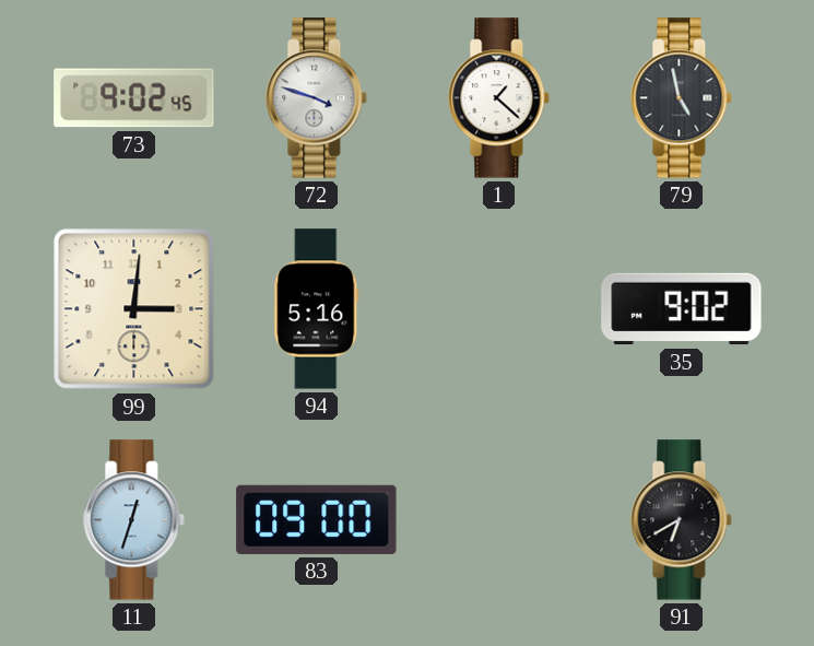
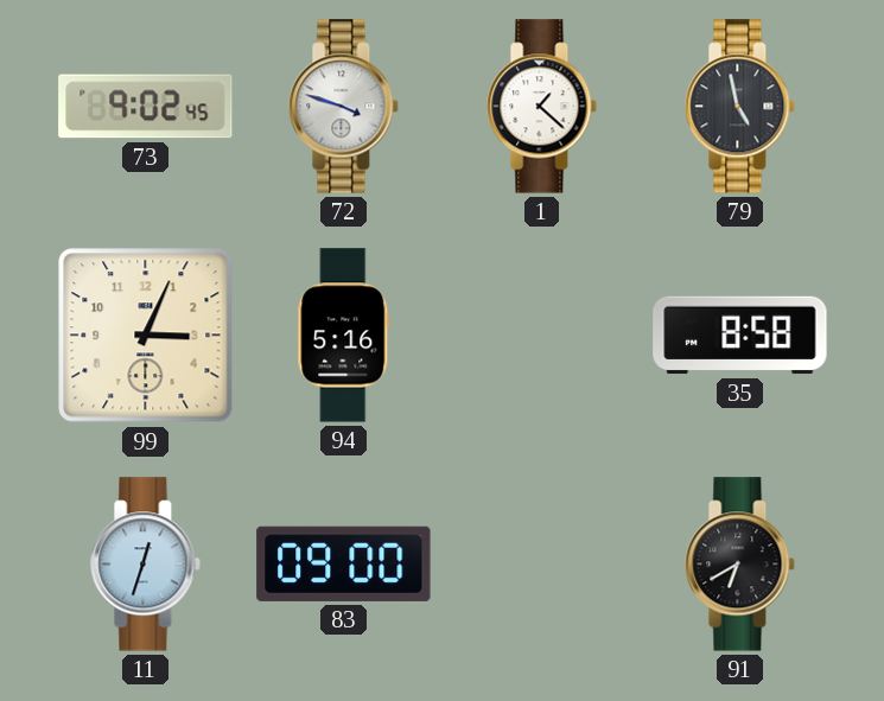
99: 3:01 -> 3:04
35: 9:02 -> 8:58
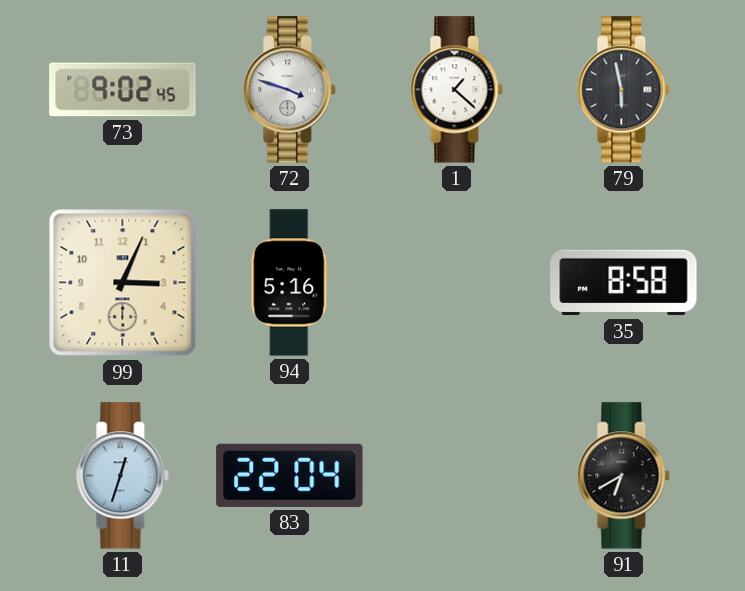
79: 4:58 -> 5:58
83: 09:00 -> 22:04
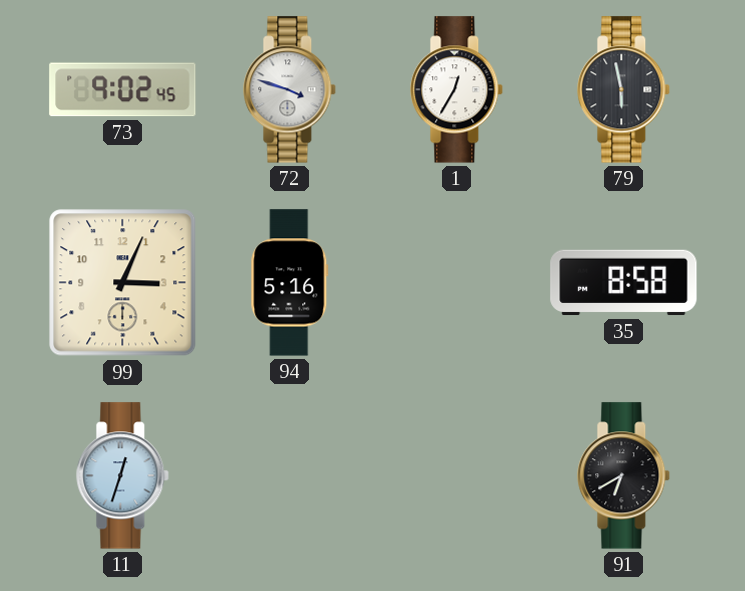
1: 1:22 -> 12:35
83: 22:04 -> none
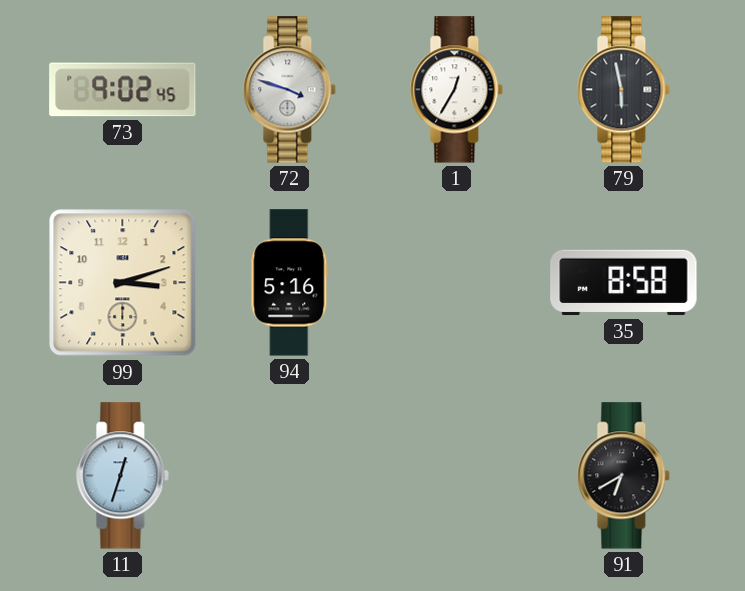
99: 3:04 -> 3:12
